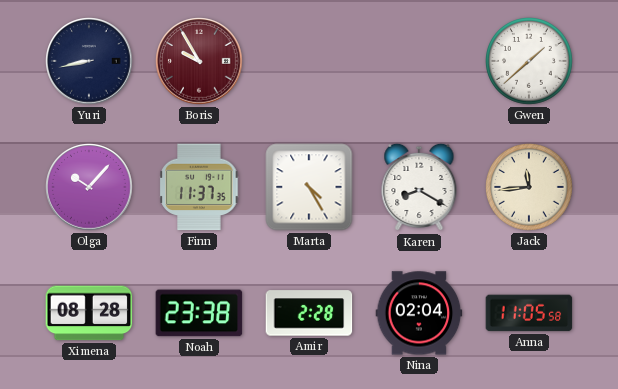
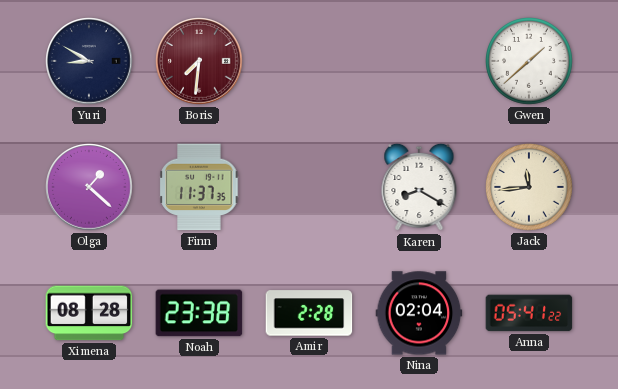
Yuri: 8:43 -> 8:50
Boris: 9:55 -> 7:31
Olga: 10:07 -> 1:22
Marta: 4:25 -> none
Anna: 11:05 -> 05:41
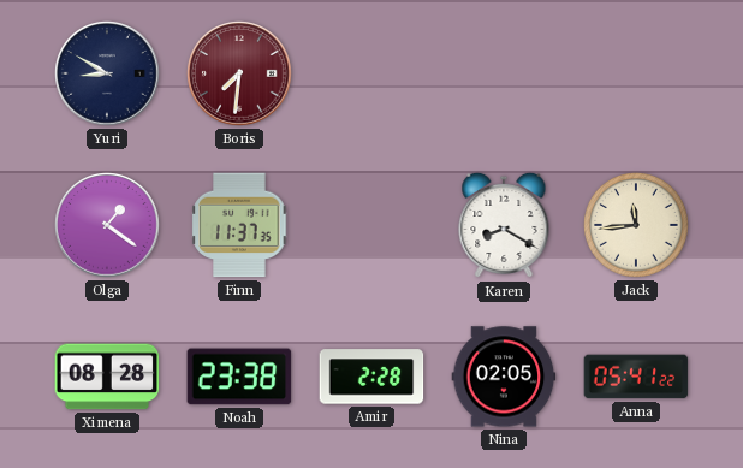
Gwen: 1:38 -> none
Olga: 1:22 -> 1:21
Nina: 02:04 -> 02:05
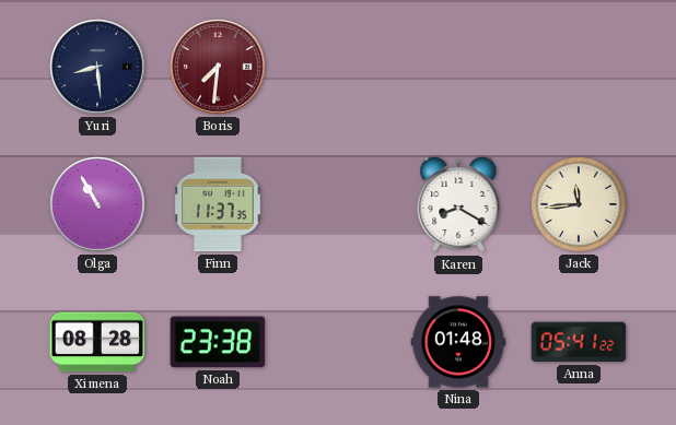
Yuri: 8:50 -> 8:29
Olga: 1:21 -> 10:55
Amir: 2:28 -> none
Nina: 02:05 -> 01:48
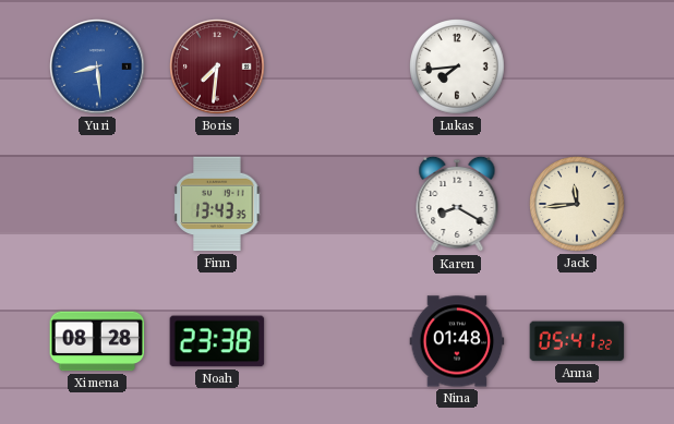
Yuri dial: navy -> blue
Lukas: none -> 7:44
Olga: 10:55 -> none
Finn: 11:37 -> 13:43
